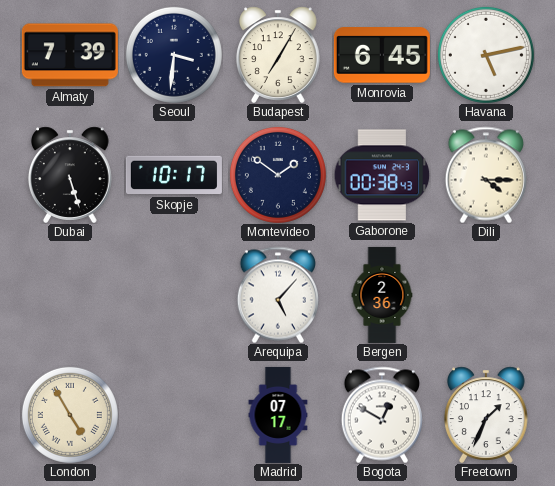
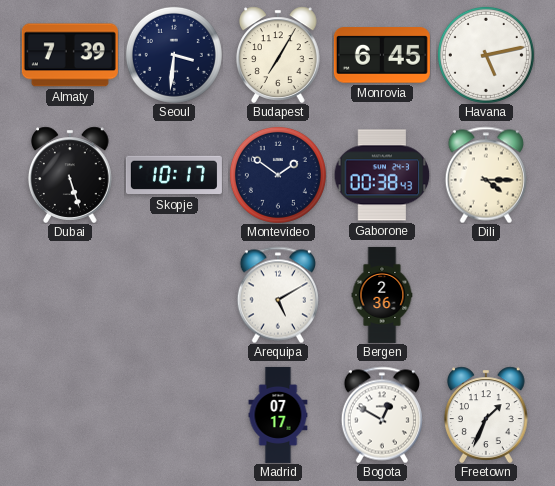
Arequipa: 5:07 -> 5:10
London: 4:55 -> none
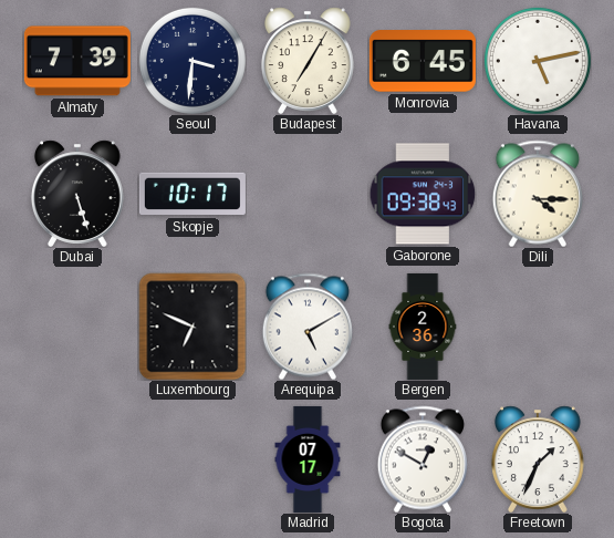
Montevideo: 1:51 -> none
Gaborone: 00:38 -> 09:38
Luxembourg: none -> 6:49
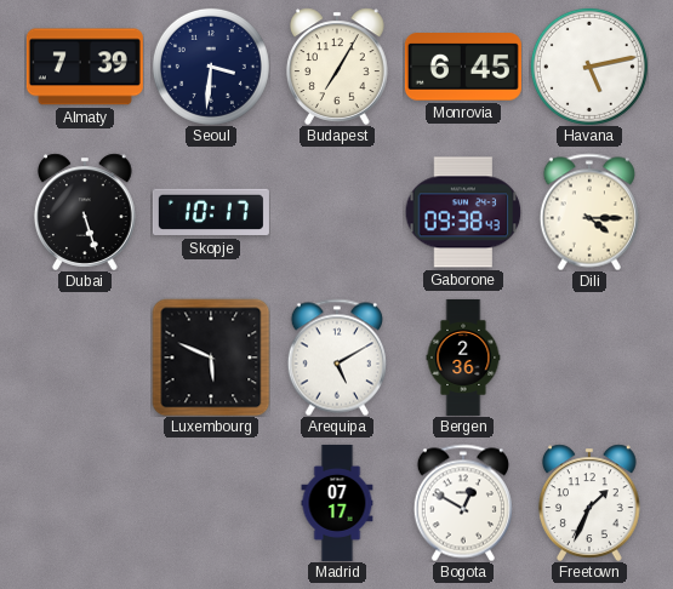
Luxembourg: 6:49 -> 5:49
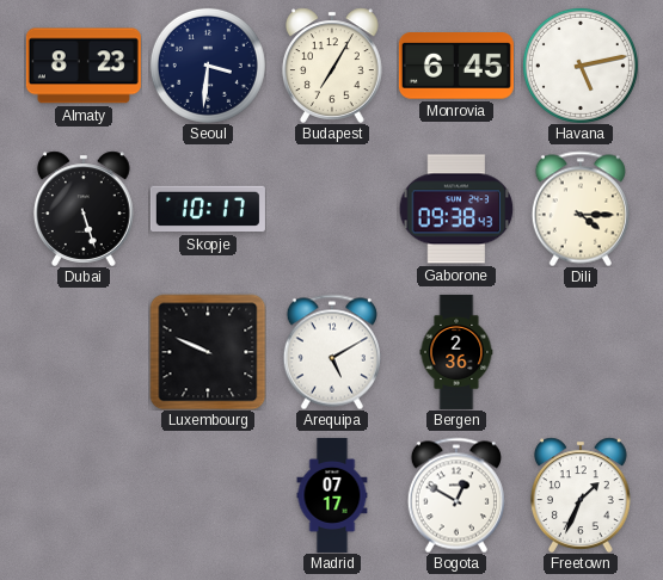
Almaty: 7:39 -> 8:23
Luxembourg: 5:49 -> 9:49
